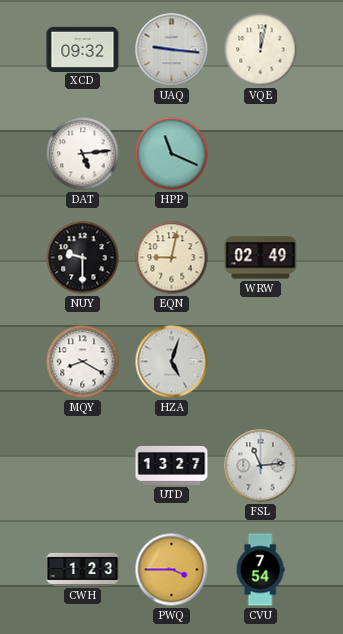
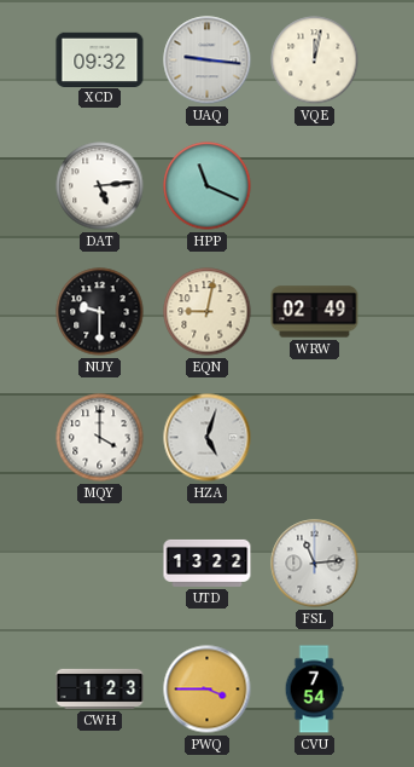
MQY: 8:20 -> 4:00
UTD: 13:27 -> 13:22
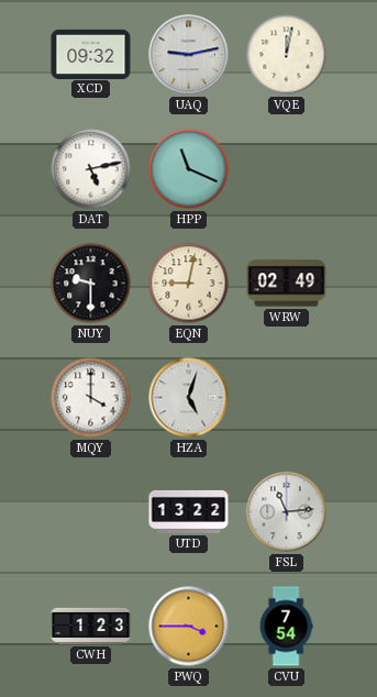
UAQ: 9:16 -> 9:13
DAT: 5:14 -> 5:13
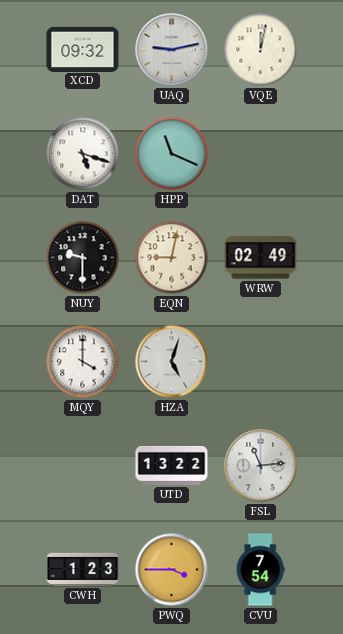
DAT: 5:13 -> 5:18
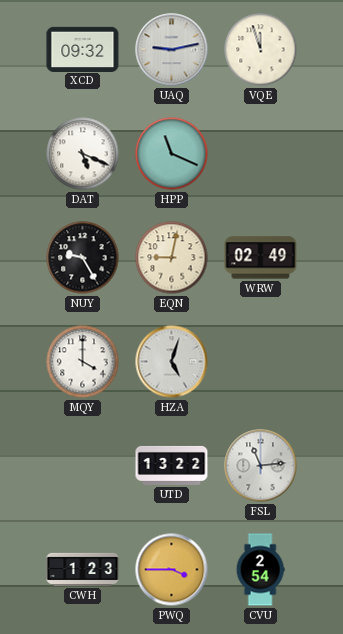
VQE: 12:02 -> 11:57
DAT: 5:18 -> 5:19
NUY: 9:30 -> 9:25
CVU: 7:54 -> 2:54
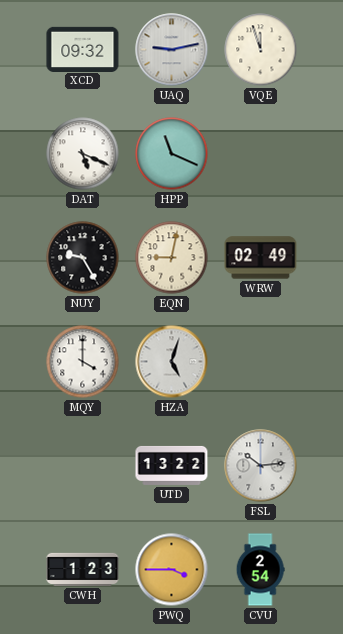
FSL: 11:14 -> 10:14
